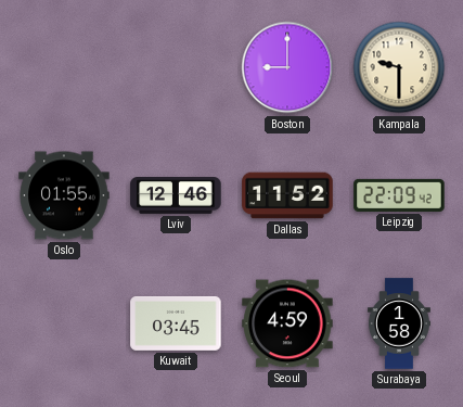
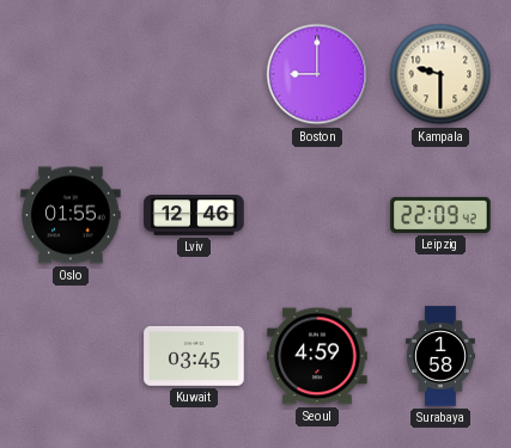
Dallas: 11:52 -> none
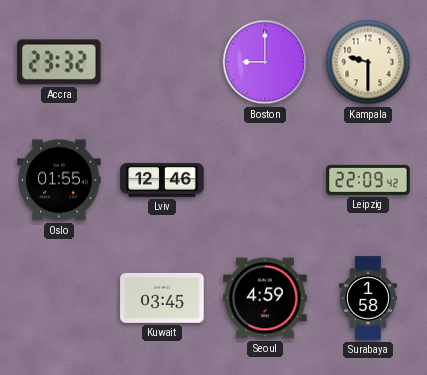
Accra: none -> 23:32
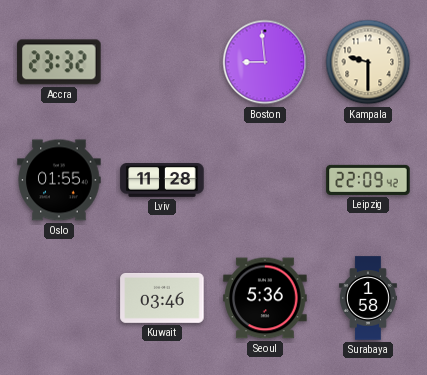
Boston: 9:00 -> 8:59
Lviv: 12:46 -> 11:28
Kuwait: 03:45 -> 03:46
Seoul: 4:59 -> 5:36
